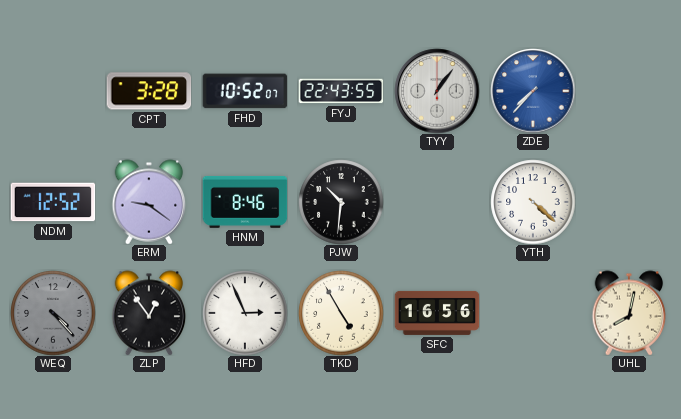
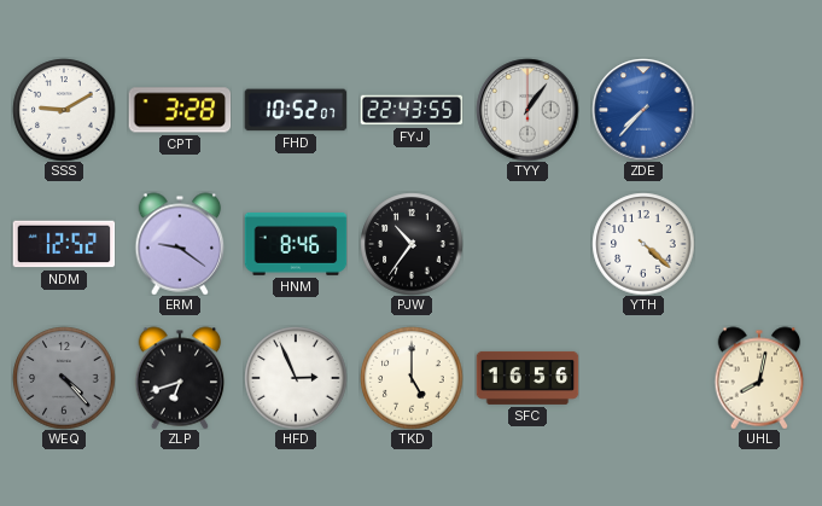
SSS: none -> 9:10
PJW: 10:31 -> 10:36
ZLP: 12:54 -> 6:42
TKD: 4:55 -> 5:00
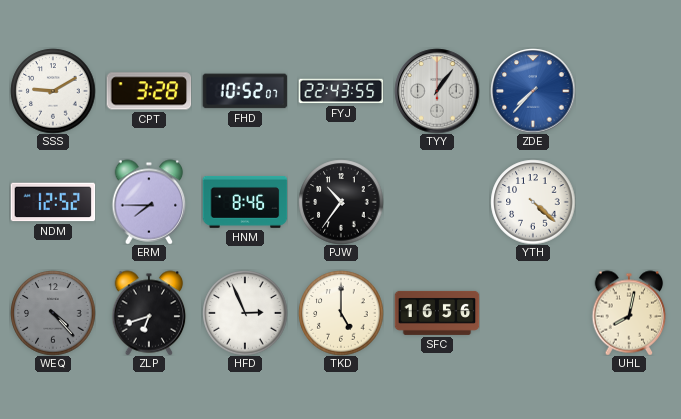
ERM: 9:21 -> 7:45
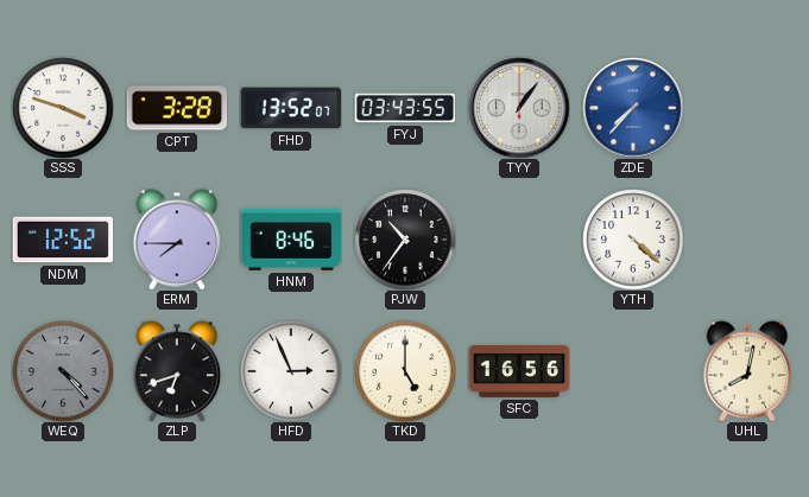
SSS: 9:10 -> 3:48
FHD: 10:52 -> 13:52
FYJ: 22:43 -> 03:43
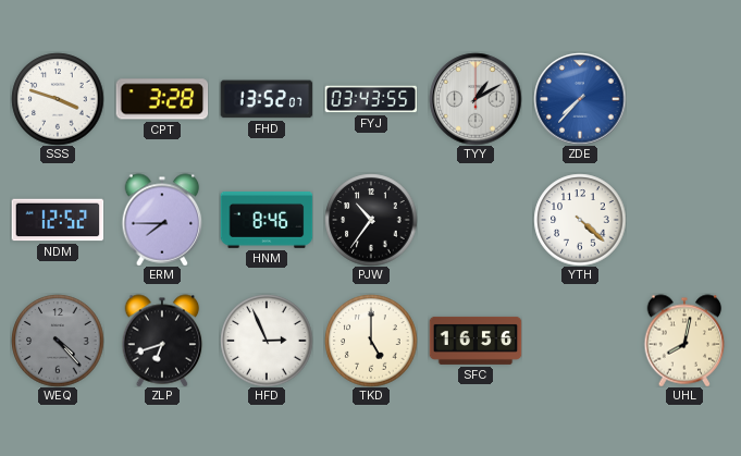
TYY: 1:06 -> 1:10
